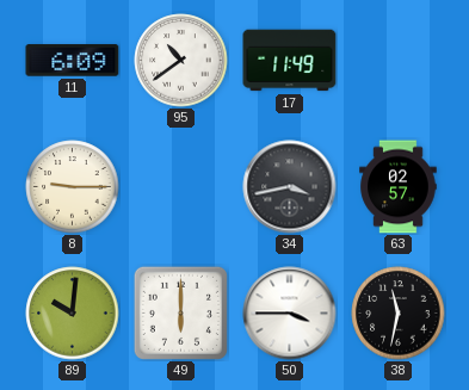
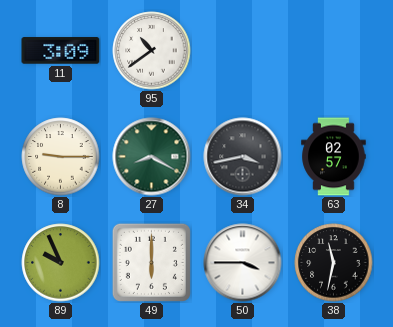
11: 6:09 -> 3:09
17: 11:49 -> none
27: none -> 8:20
89: 10:01 -> 9:56
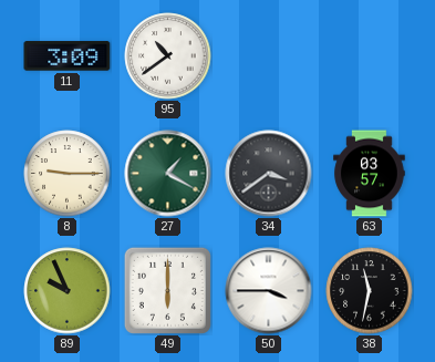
27: 8:20 -> 1:20
34: 3:43 -> 3:39
63: 02:57 -> 03:57
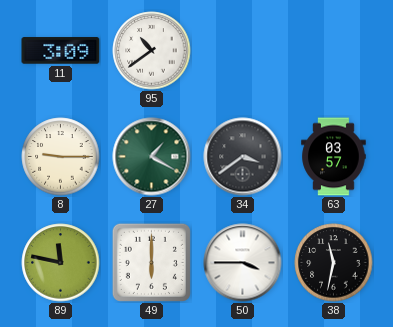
89: 9:56 -> 11:47
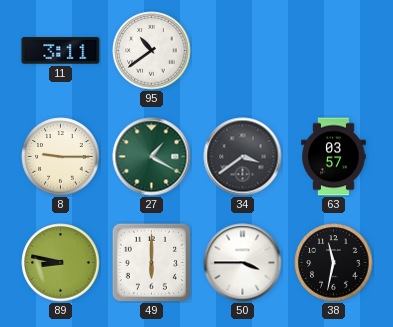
11: 3:09 -> 3:11
89: 11:47 -> 8:47
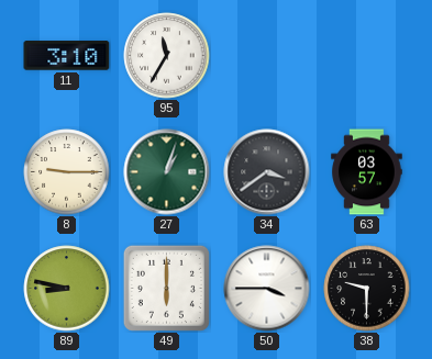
11: 3:11 -> 3:10
95: 10:39 -> 11:35
27: 1:20 -> 1:03
38: 11:32 -> 9:30
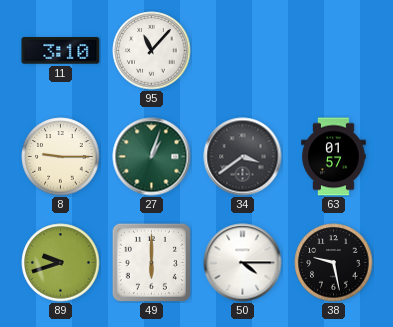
95: 11:35 -> 11:07
63: 03:57 -> 01:57
89: 8:47 -> 9:42
50: 3:45 -> 4:15
38: 9:30 -> 9:28
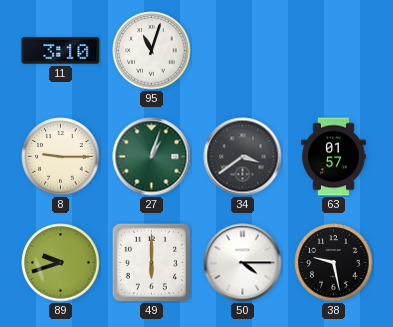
95: 11:07 -> 11:03
